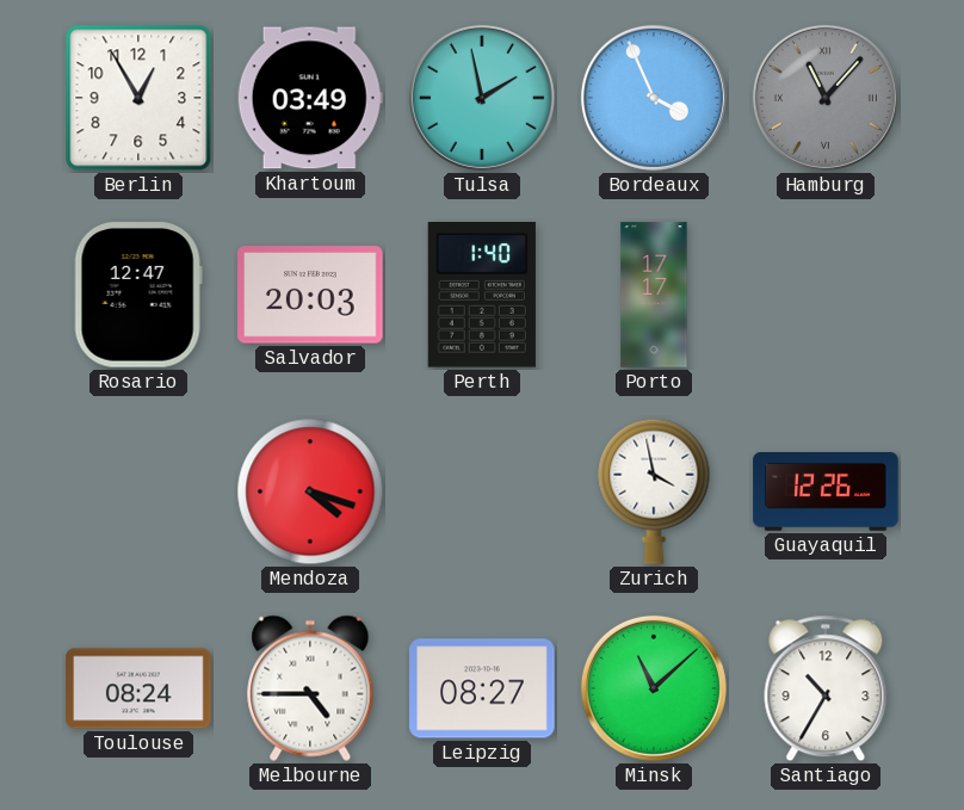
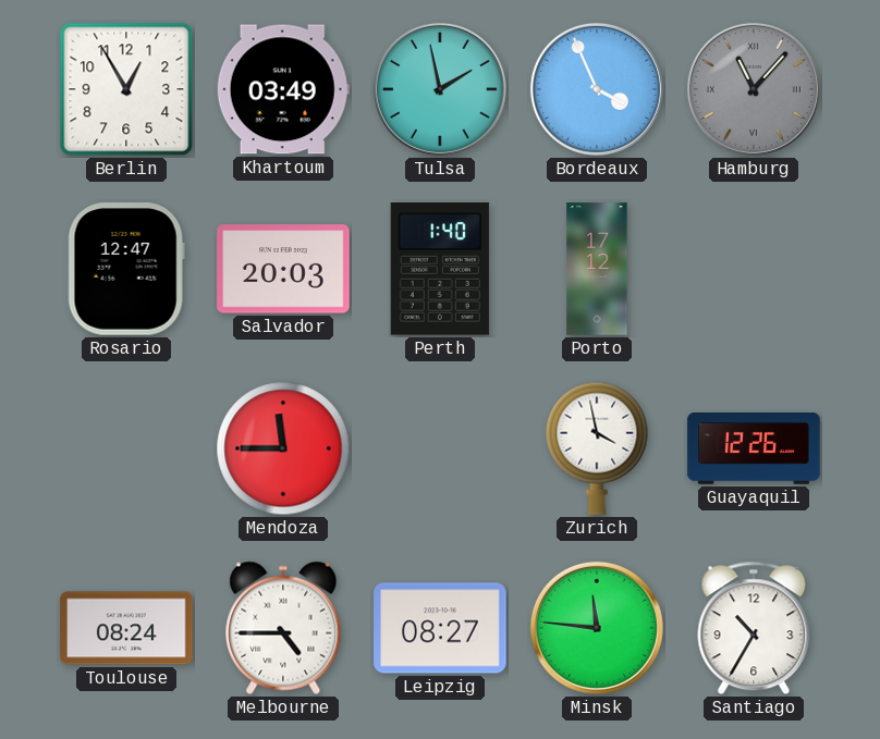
Porto: 17:17 -> 17:12
Mendoza: 4:18 -> 11:45
Minsk: 11:08 -> 11:46
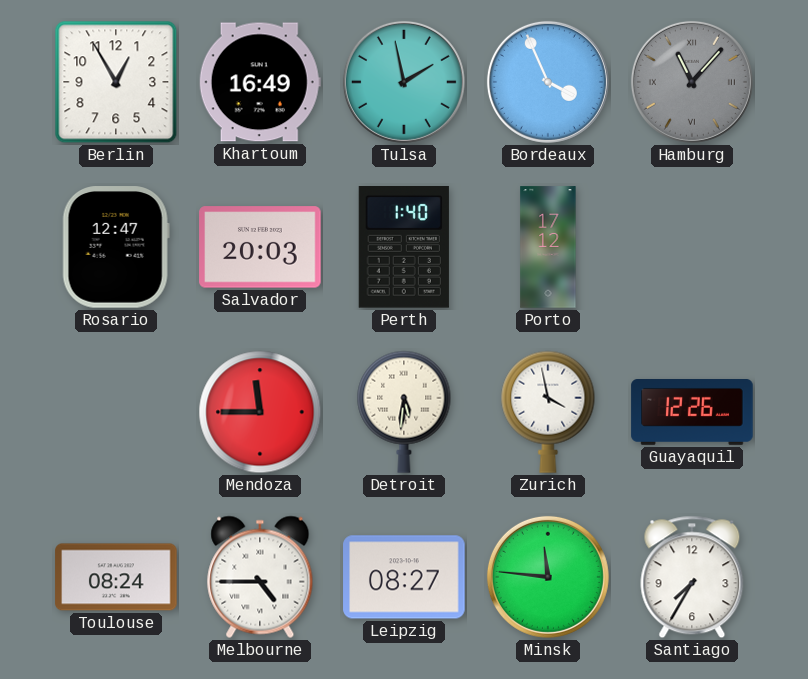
Khartoum: 03:49 -> 16:49
Detroit: none -> 5:31
Santiago: 10:35 -> 7:35
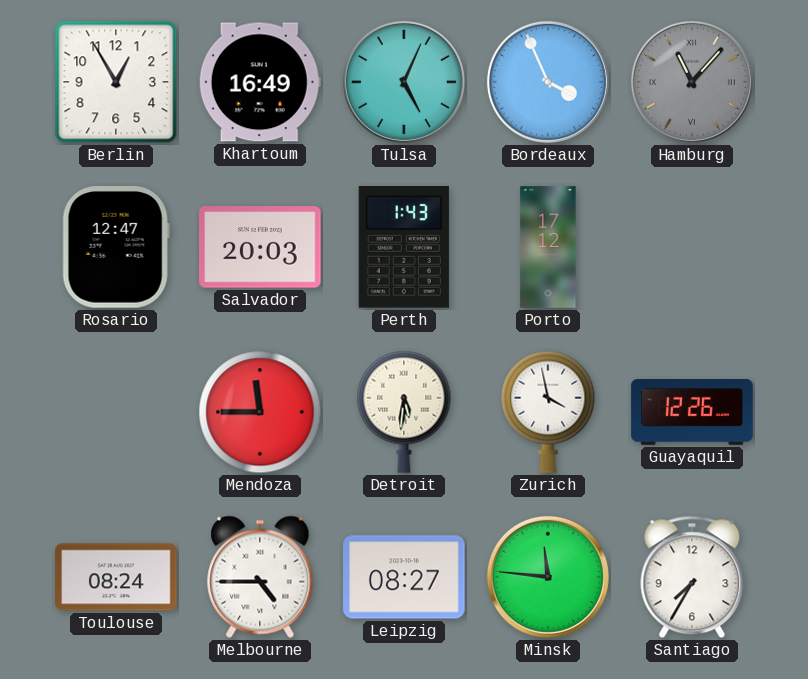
Tulsa: 1:58 -> 5:04
Perth: 1:40 -> 1:43
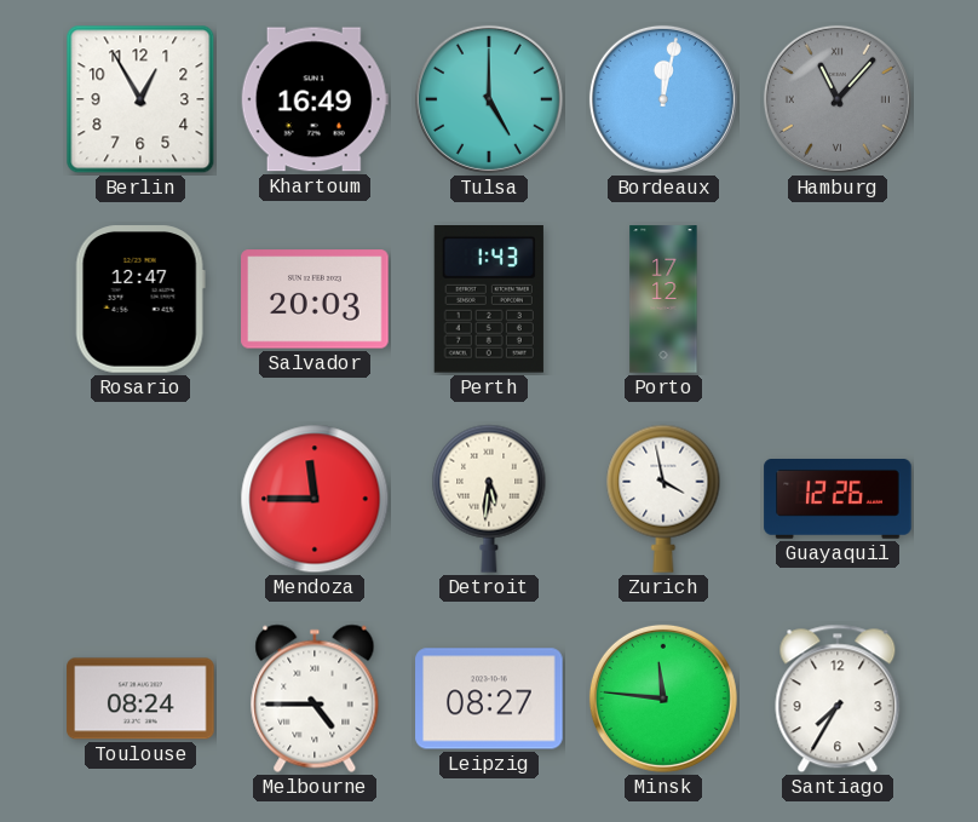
Tulsa: 5:04 -> 5:00
Bordeaux: 3:56 -> 12:02
